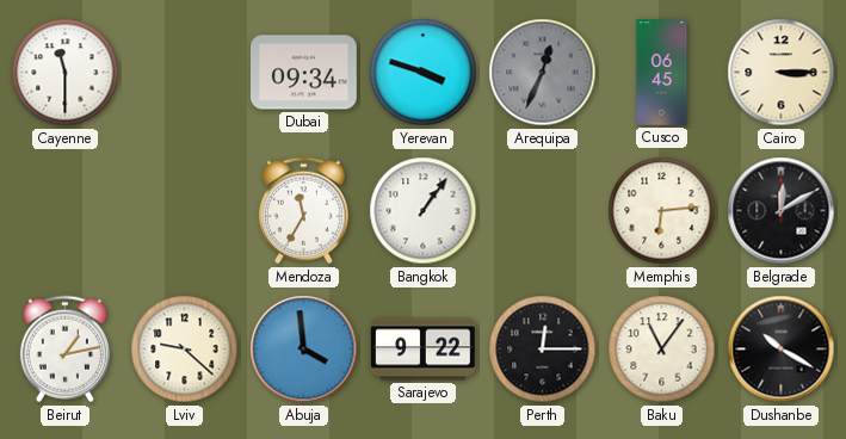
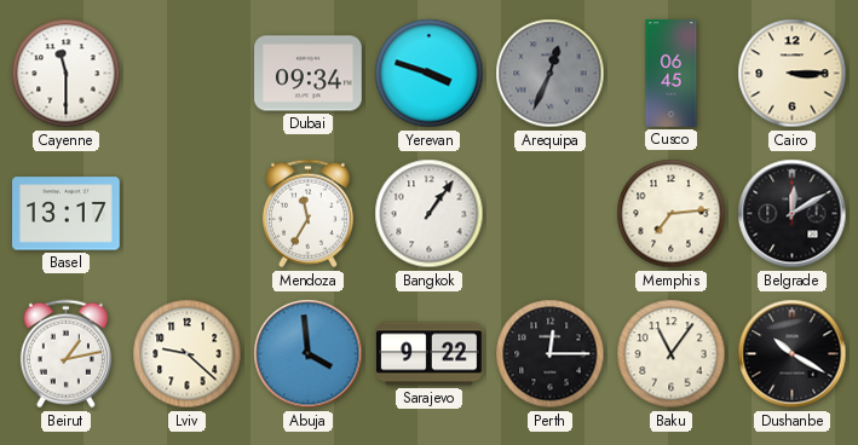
Basel: none -> 13:17
Memphis: 6:14 -> 7:14
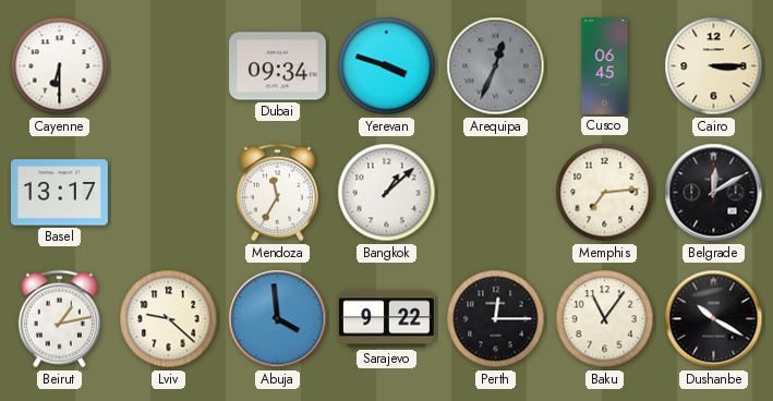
Cayenne: 11:30 -> 6:30
Bangkok: 1:06 -> 1:08
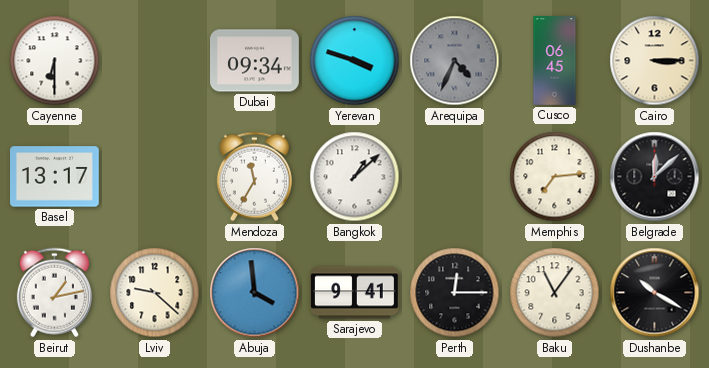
Arequipa: 12:34 -> 4:34
Belgrade: 12:10 -> 12:08
Sarajevo: 9:22 -> 9:41
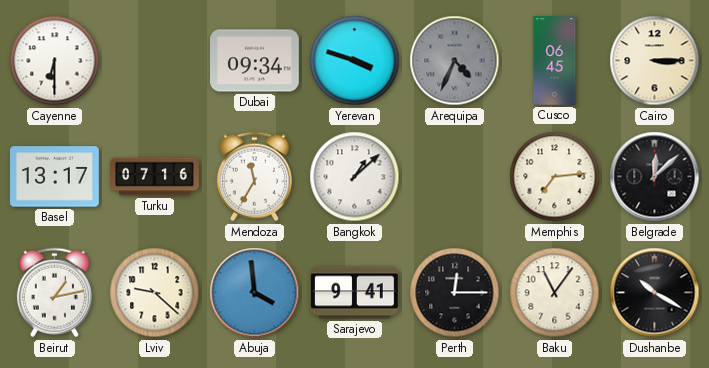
Turku: none -> 07:16
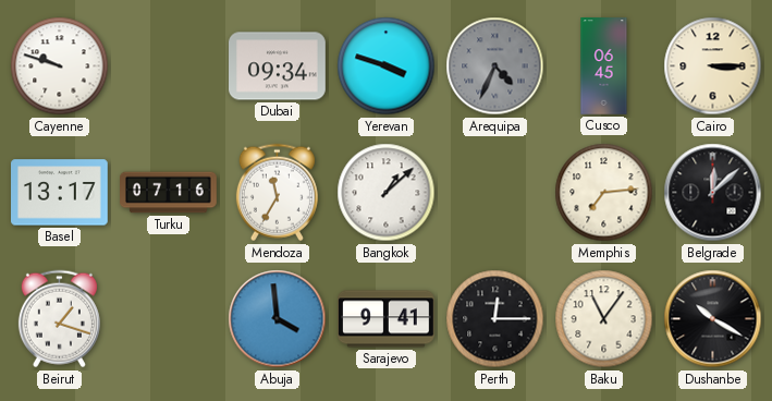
Cayenne: 6:30 -> 9:48
Beirut: 1:13 -> 1:18
Lviv: 9:22 -> none
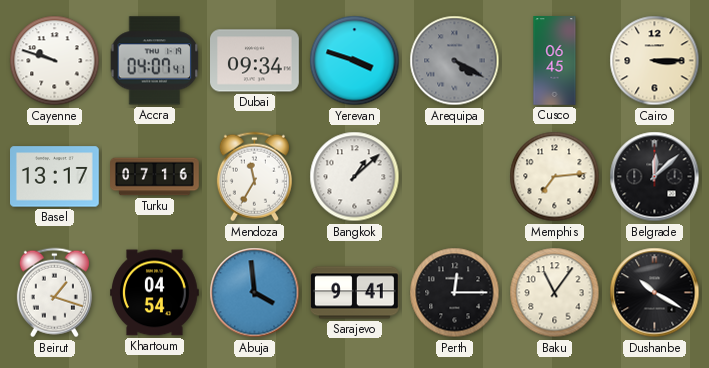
Accra: none -> 04:07
Arequipa: 4:34 -> 4:20
Khartoum: none -> 04:54
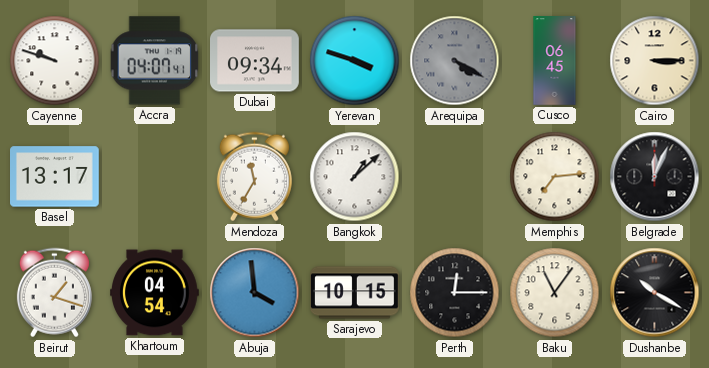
Turku: 07:16 -> none
Belgrade: 12:08 -> 12:04
Sarajevo: 9:41 -> 10:15
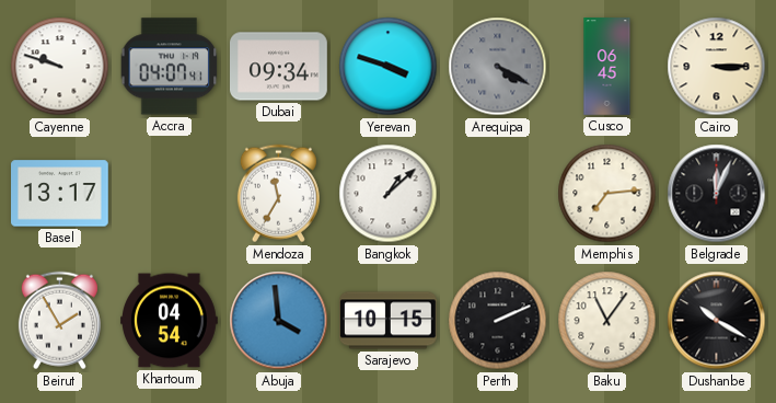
Beirut: 1:18 -> 1:55
Perth: 12:15 -> 2:11
